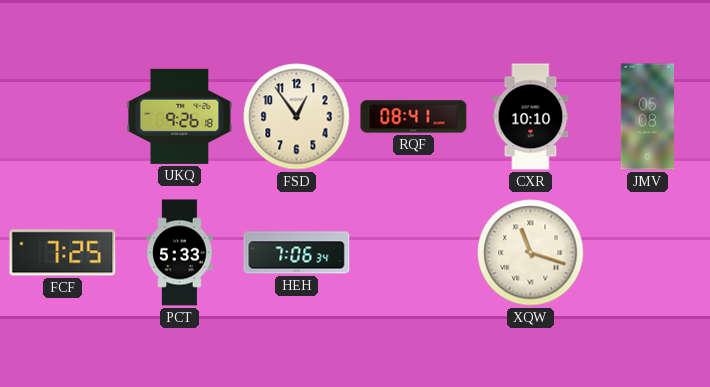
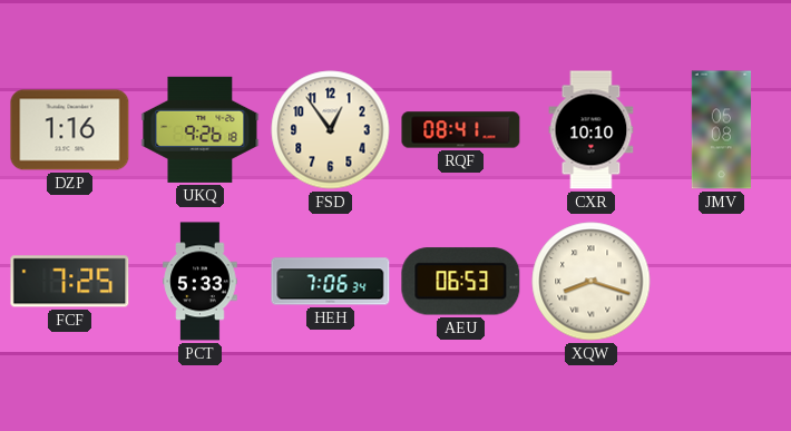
DZP: none -> 1:16
AEU: none -> 06:53
XQW: 11:18 -> 8:18
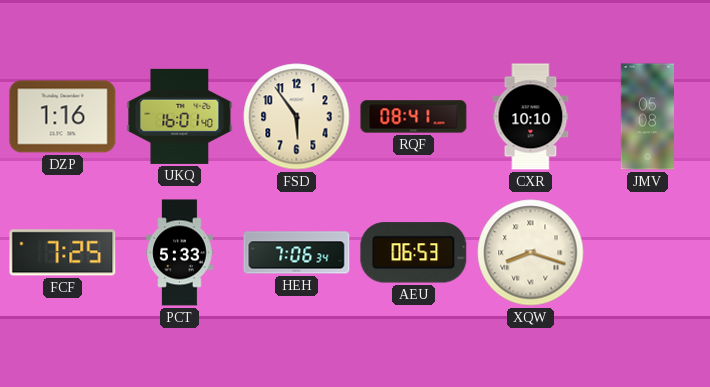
UKQ: 9:26 -> 16:01
FSD: 12:54 -> 5:54
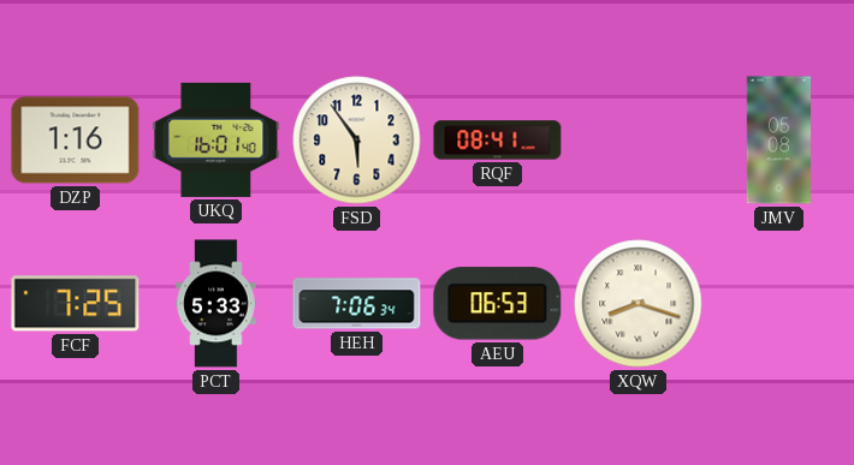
CXR: 10:10 -> none
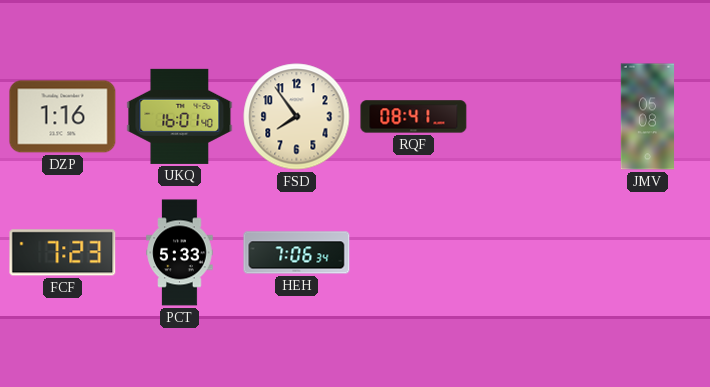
FSD: 5:54 -> 7:54
FCF: 7:25 -> 7:23
AEU: 06:53 -> none
XQW: 8:18 -> none
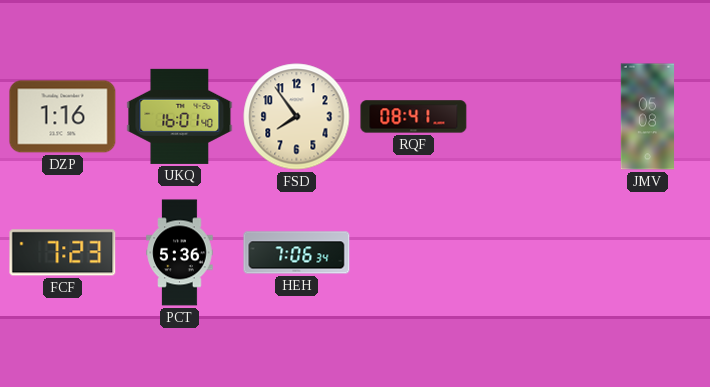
PCT: 5:33 -> 5:36
